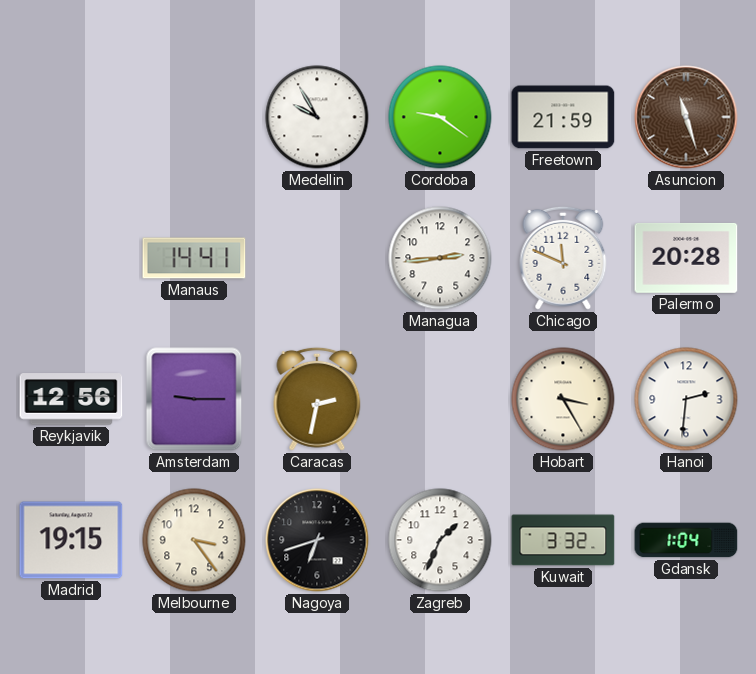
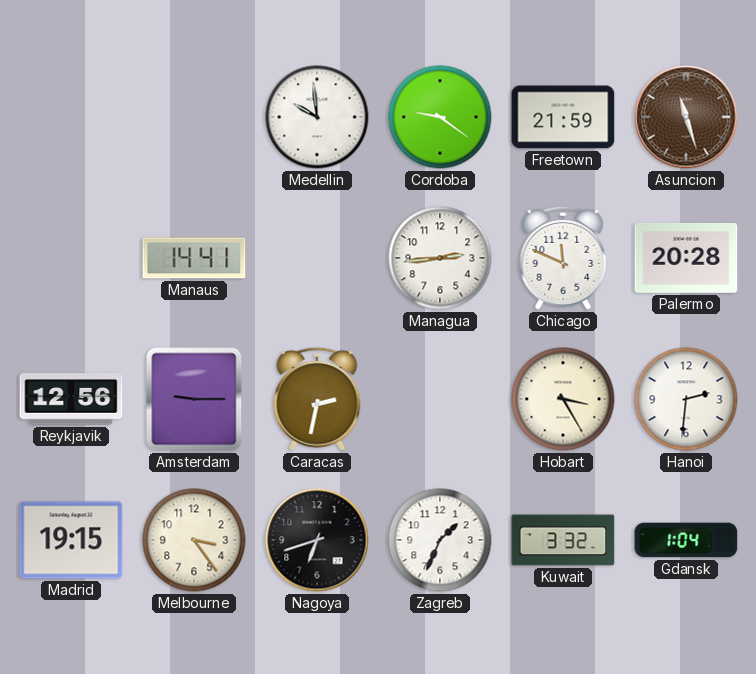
Medellin: 9:55 -> 9:59
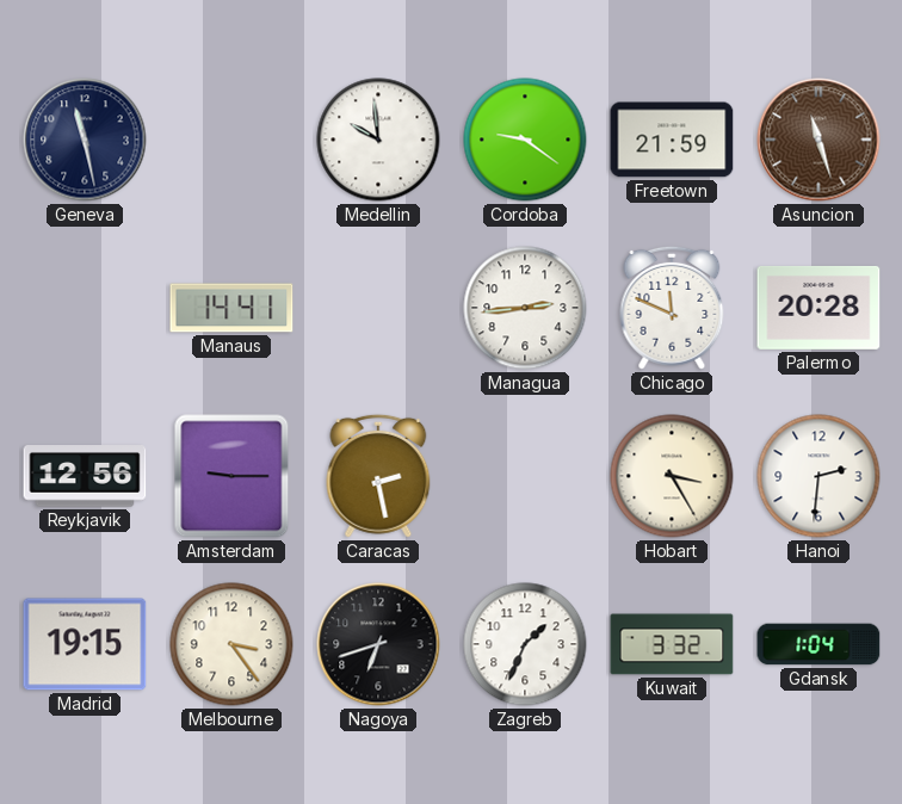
Geneva: none -> 11:28
Caracas: 2:32 -> 2:28
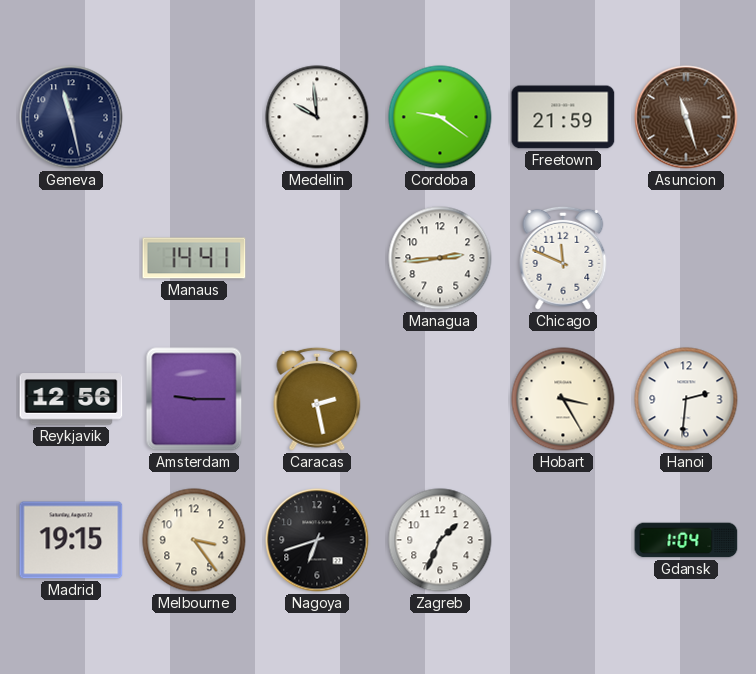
Palermo: 20:28 -> none
Kuwait: 3:32 -> none
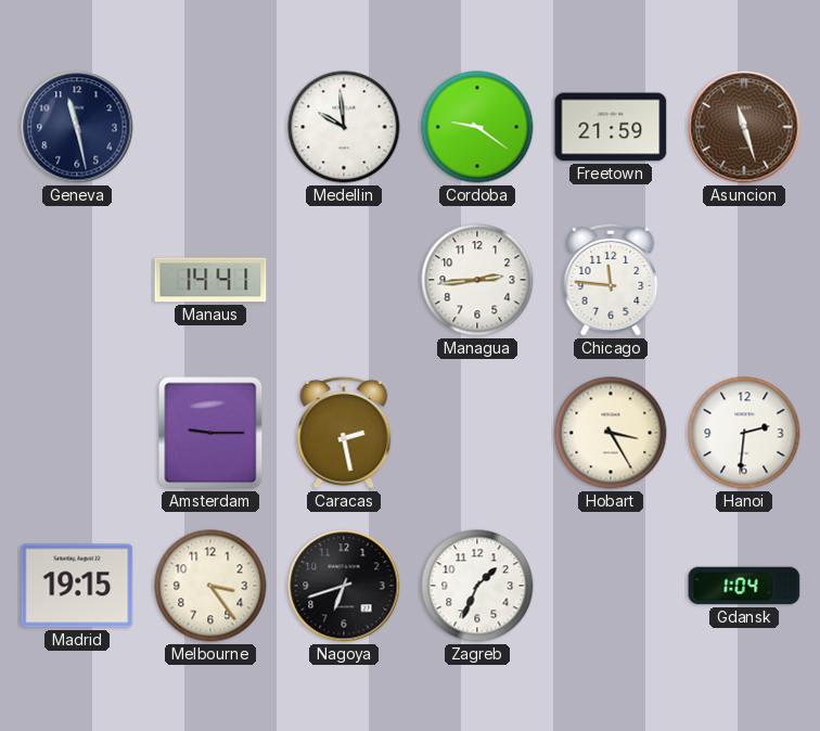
Chicago: 11:49 -> 11:46
Reykjavik: 12:56 -> none
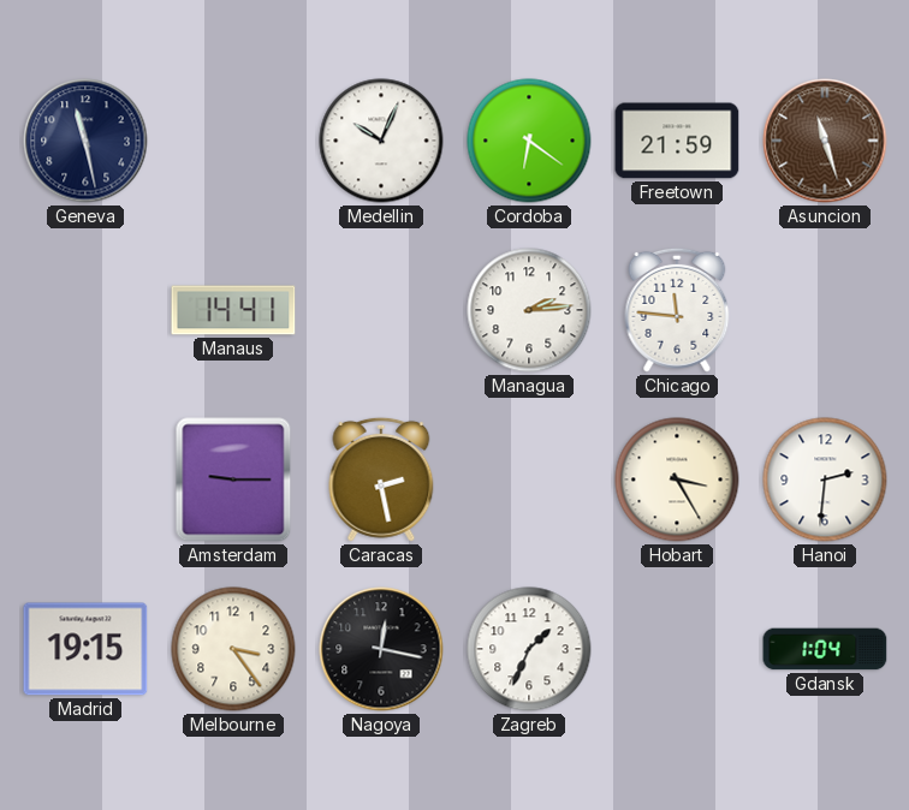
Medellin: 9:59 -> 10:04
Cordoba: 9:21 -> 6:21
Managua: 2:44 -> 2:14
Nagoya: 6:42 -> 12:17
